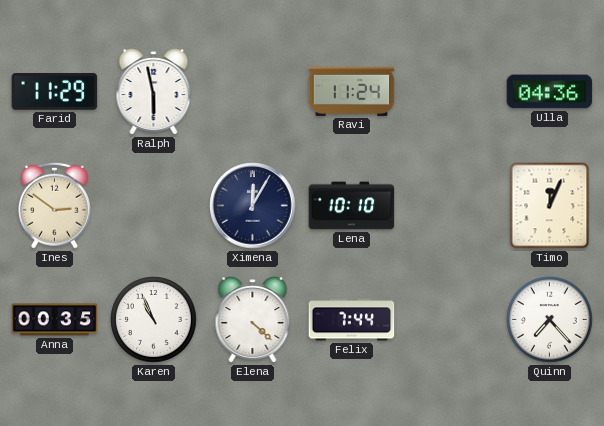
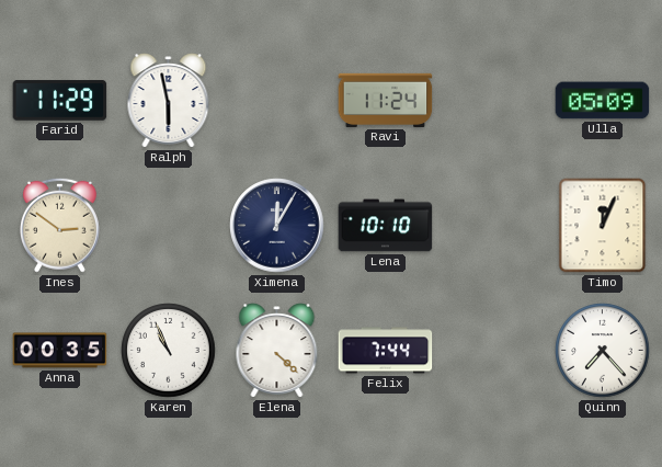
Ulla: 04:36 -> 05:09
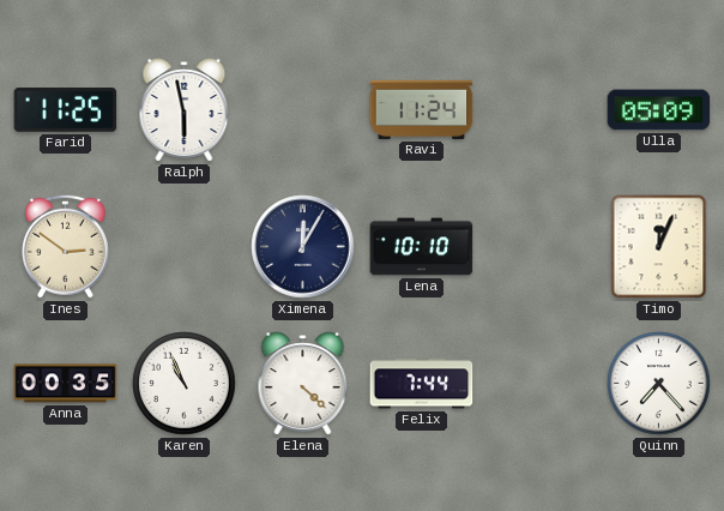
Farid: 11:29 -> 11:25
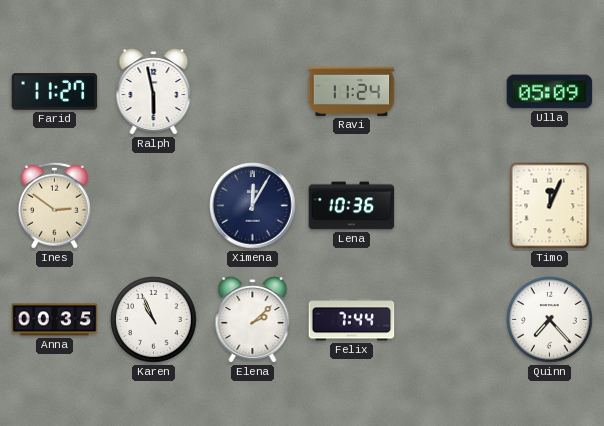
Farid: 11:25 -> 11:27
Lena: 10:10 -> 10:36
Elena: 4:22 -> 2:08
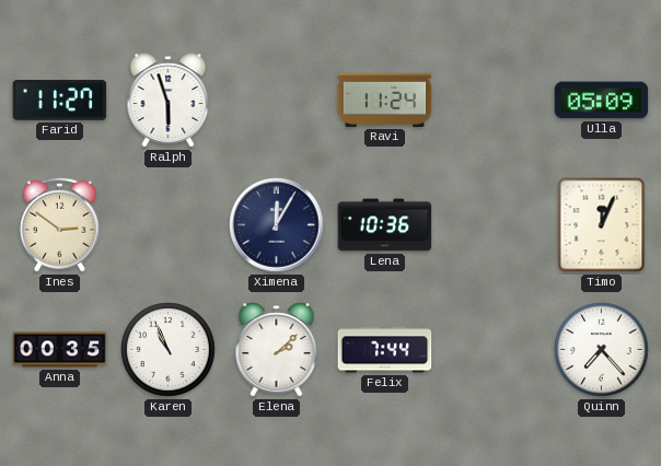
Ralph: 5:58 -> 5:57
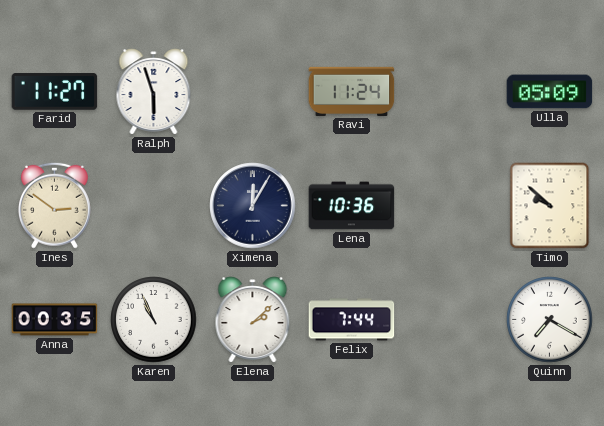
Timo: 12:04 -> 9:52
Quinn: 7:23 -> 7:20
